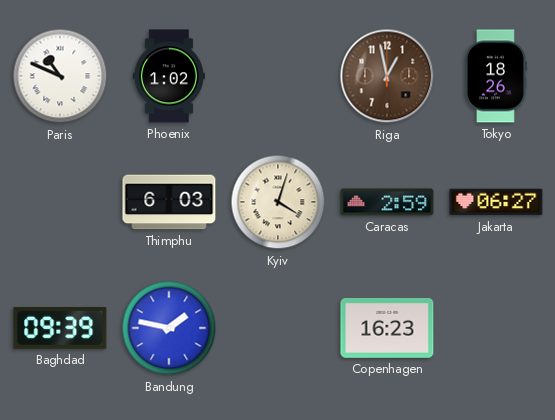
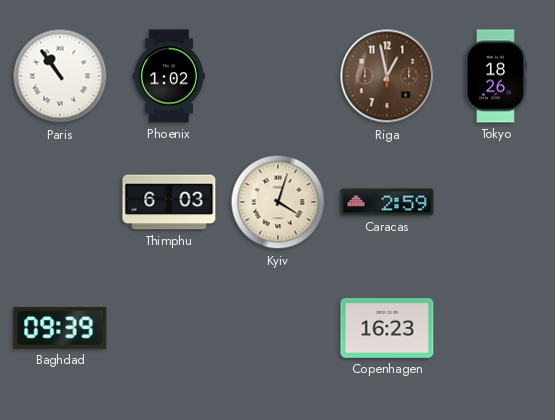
Paris: 10:49 -> 10:54
Jakarta: 06:27 -> none
Bandung: 1:47 -> none
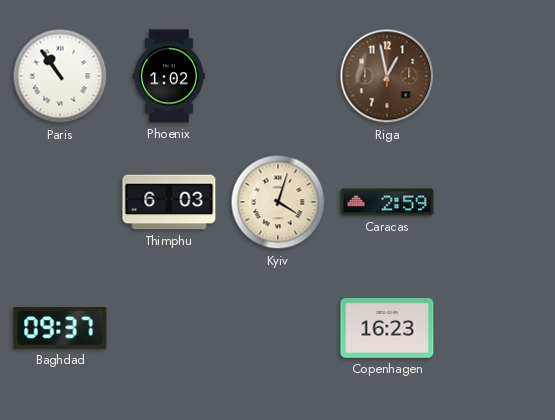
Tokyo: 18:26 -> none
Baghdad: 09:39 -> 09:37
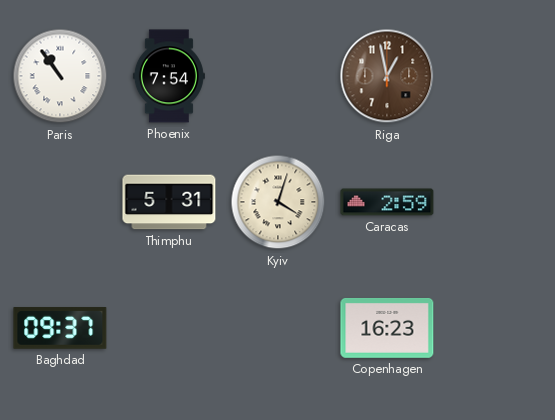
Phoenix: 1:02 -> 7:54
Thimphu: 6:03 -> 5:31
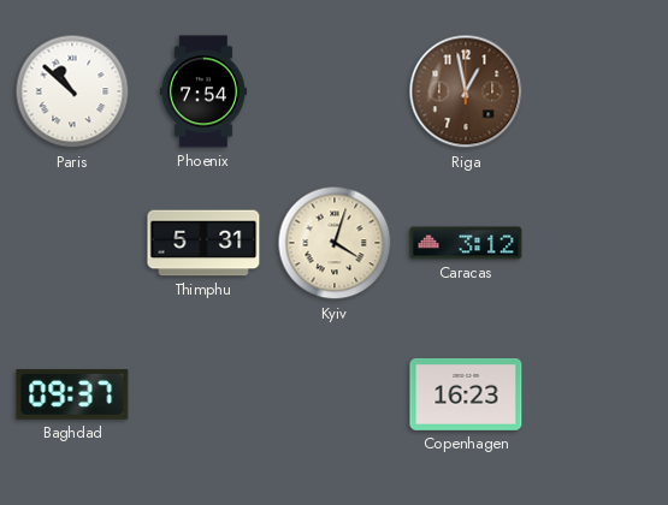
Paris: 10:54 -> 10:52
Caracas: 2:59 -> 3:12
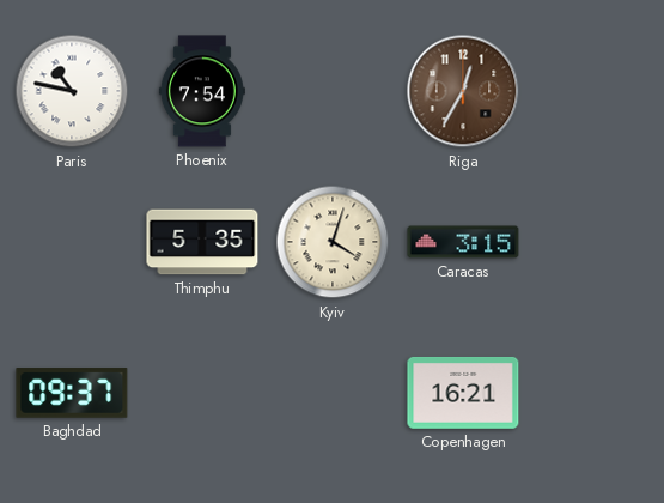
Paris: 10:52 -> 10:47
Riga: 12:58 -> 12:35
Thimphu: 5:31 -> 5:35
Caracas: 3:12 -> 3:15
Copenhagen: 16:23 -> 16:21
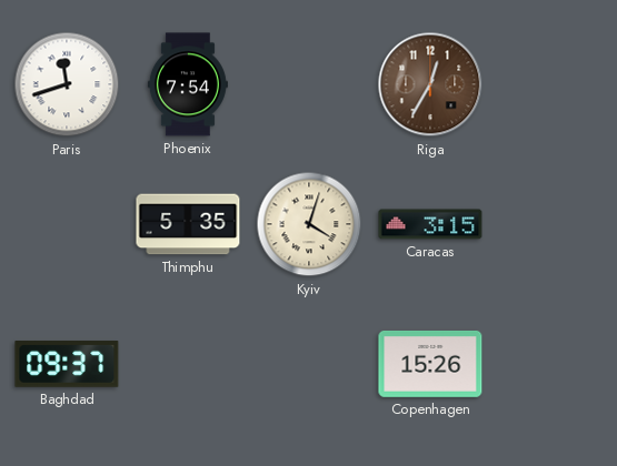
Paris: 10:47 -> 11:42
Copenhagen: 16:21 -> 15:26
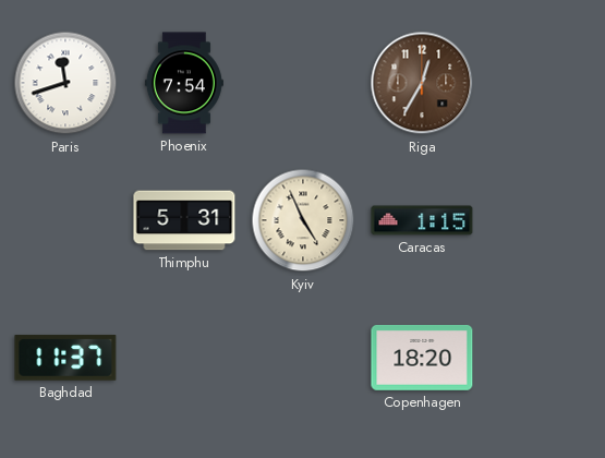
Thimphu: 5:35 -> 5:31
Kyiv: 4:03 -> 4:56
Caracas: 3:15 -> 1:15
Baghdad: 09:37 -> 11:37
Copenhagen: 15:26 -> 18:20
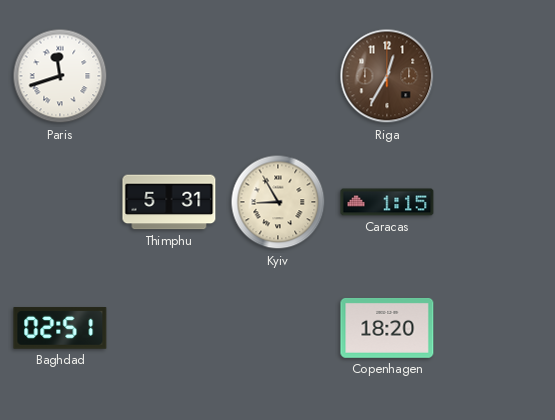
Phoenix: 7:54 -> none
Kyiv: 4:56 -> 8:55
Baghdad: 11:37 -> 02:51
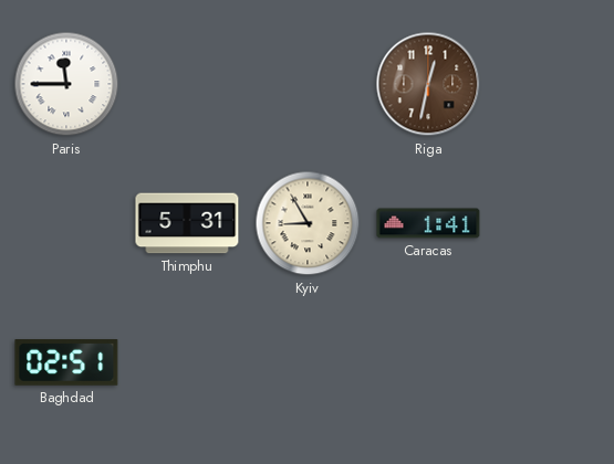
Paris: 11:42 -> 11:45
Riga: 12:35 -> 12:32
Caracas: 1:15 -> 1:41
Copenhagen: 18:20 -> none
